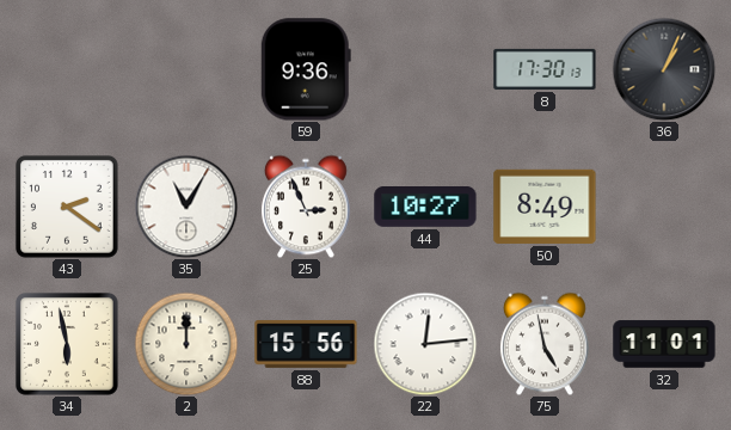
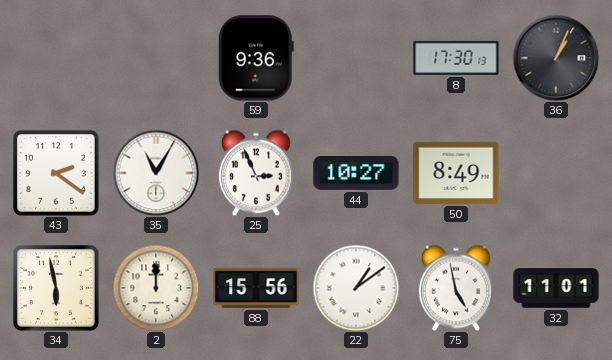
22: 12:14 -> 1:09
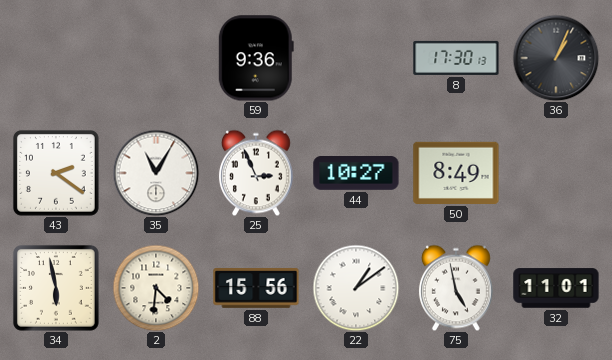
2: 12:00 -> 4:31
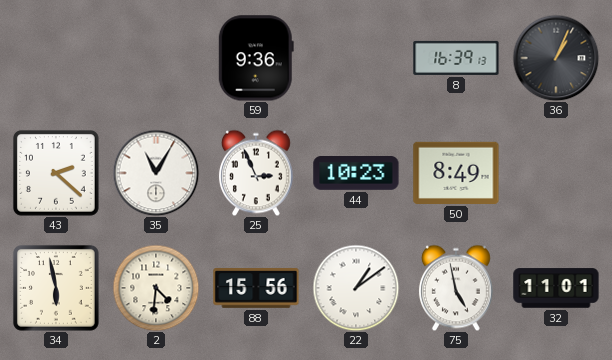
8: 17:30 -> 16:39
43: 2:21 -> 2:22
44: 10:27 -> 10:23
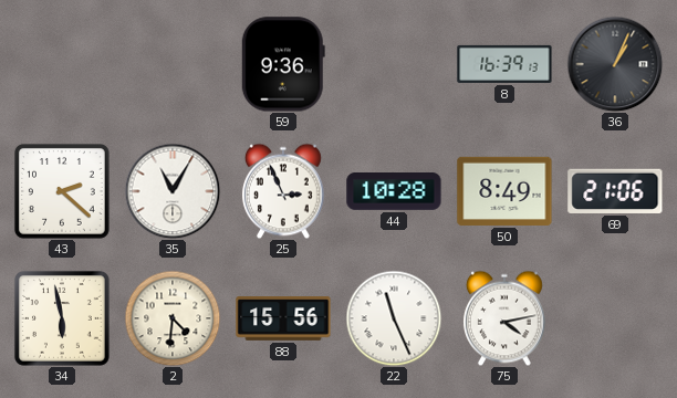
44: 10:23 -> 10:28
69: none -> 21:06
22: 1:09 -> 11:26
75: 4:58 -> 4:13
32: 11:01 -> none
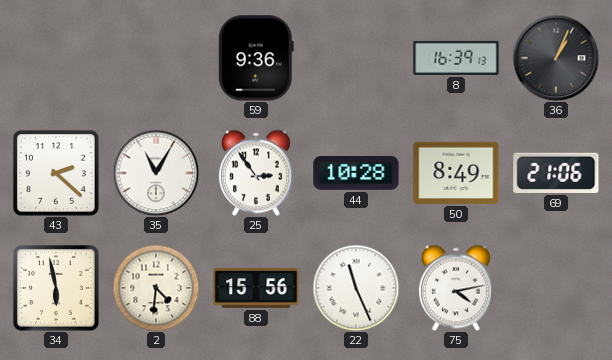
25: 2:56 -> 2:54
